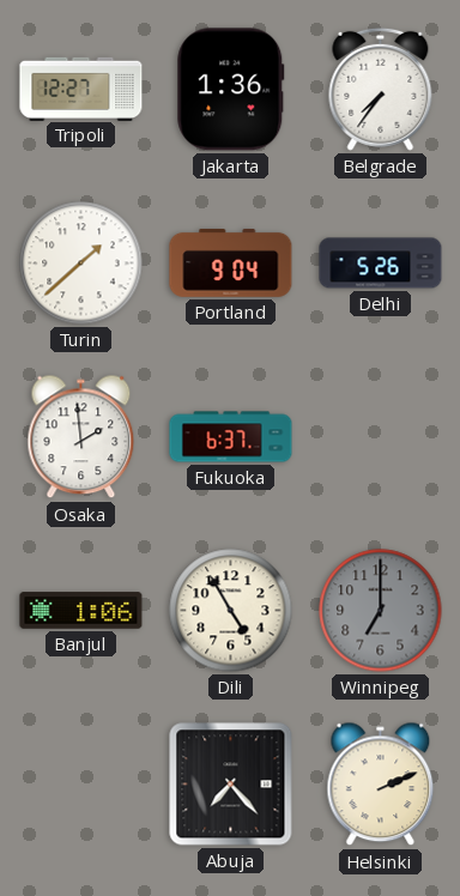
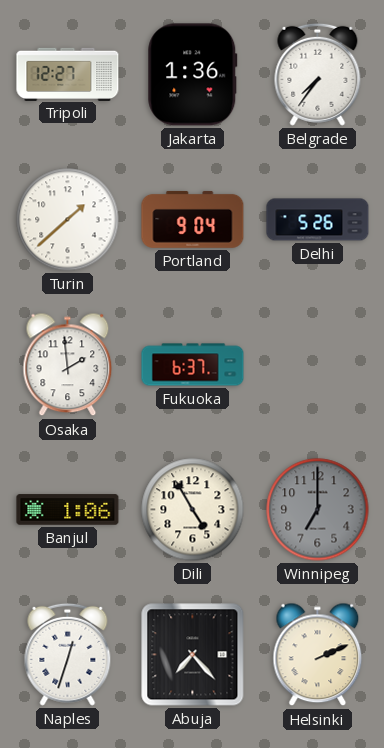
Naples: none -> 12:33
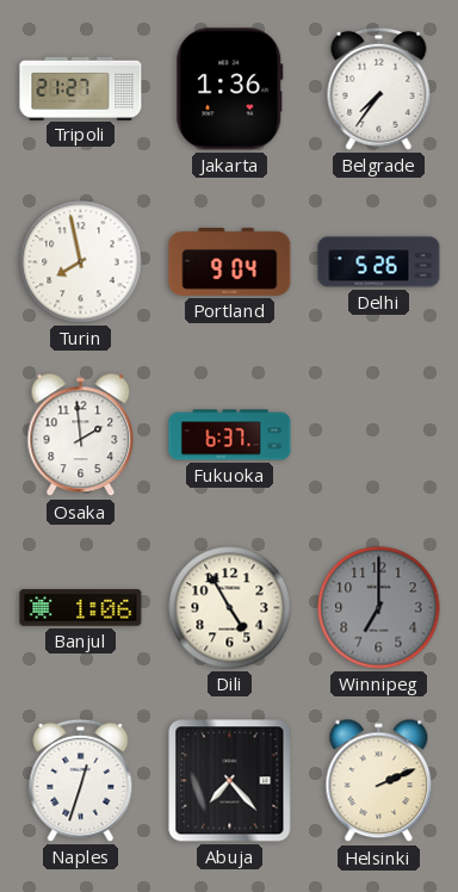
Tripoli: 12:27 -> 21:27
Turin: 1:38 -> 7:58
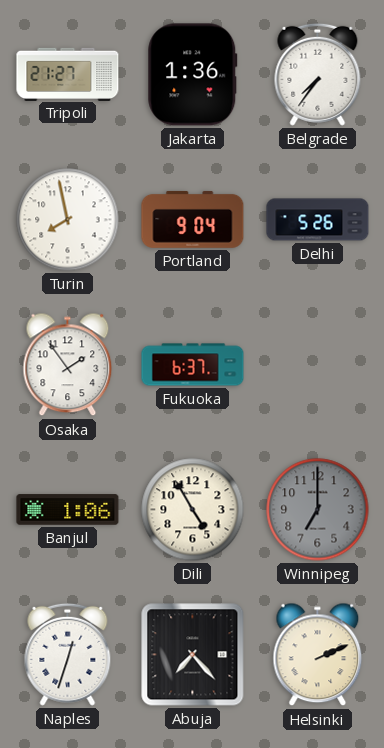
Osaka: 1:59 -> 1:54
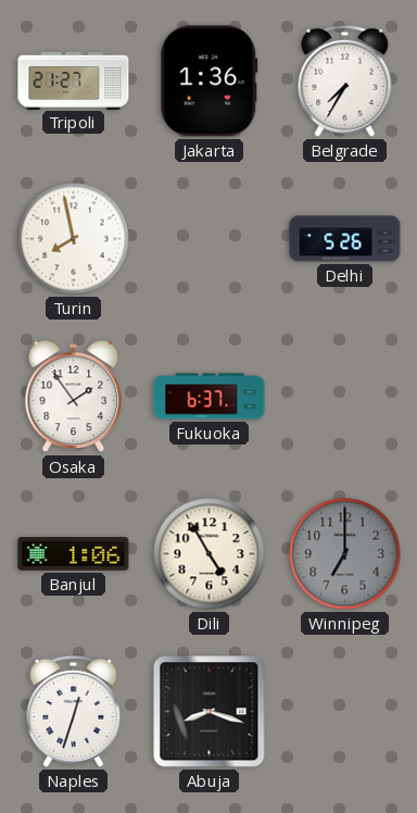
Belgrade: 7:36 -> 7:35
Portland: 9:04 -> none
Abuja: 7:23 -> 8:18
Helsinki: 2:11 -> none
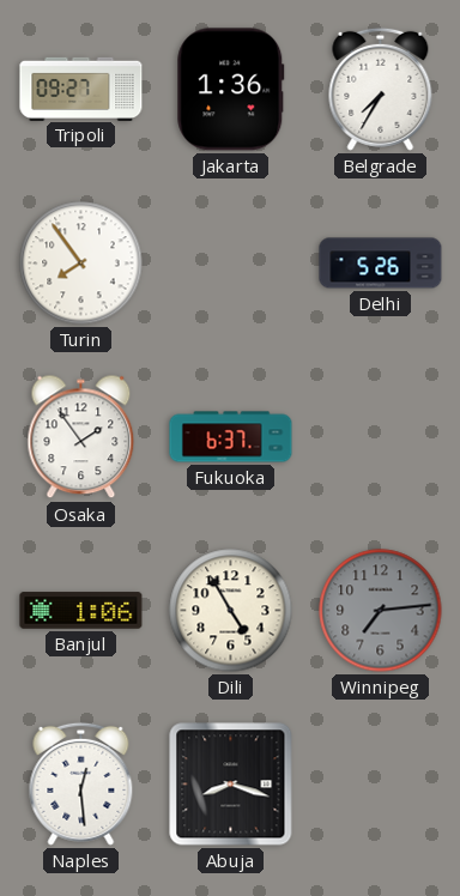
Tripoli: 21:27 -> 09:27
Turin: 7:58 -> 7:54
Winnipeg: 7:00 -> 7:14
Naples: 12:33 -> 12:29
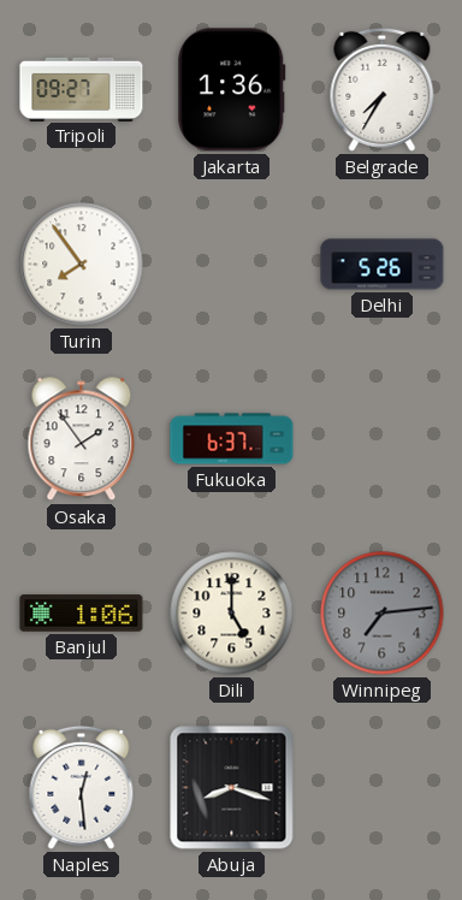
Dili: 4:55 -> 5:00
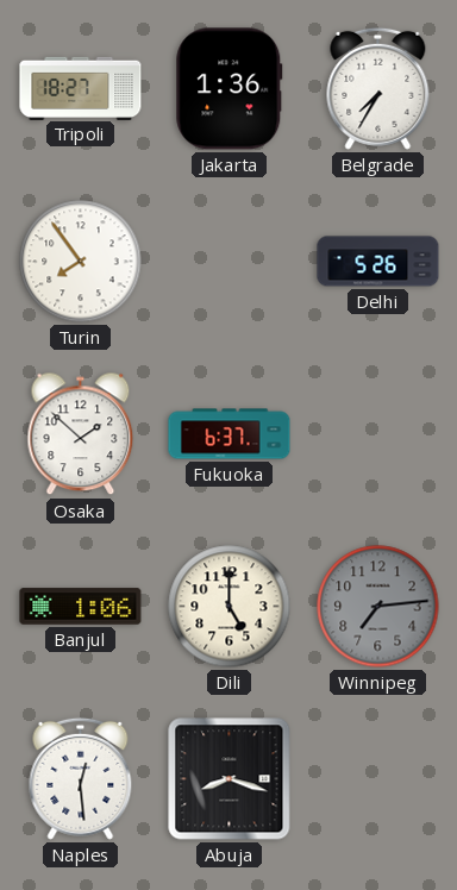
Tripoli: 09:27 -> 18:27
Osaka: 1:54 -> 1:52
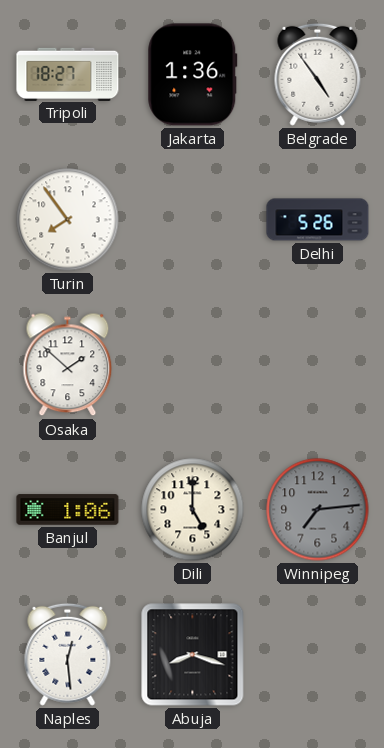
Belgrade: 7:35 -> 4:54
Fukuoka: 6:37 -> none
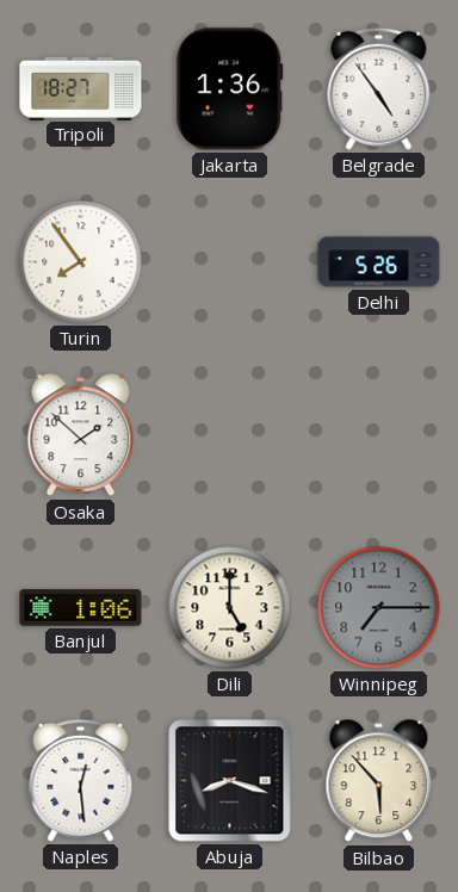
Winnipeg: 7:14 -> 7:15
Bilbao: none -> 5:53
